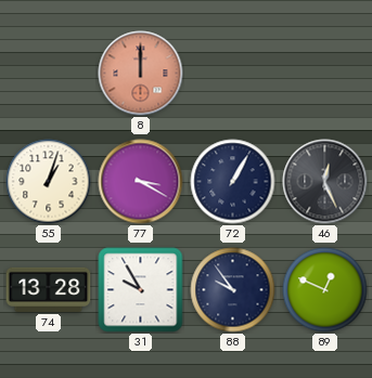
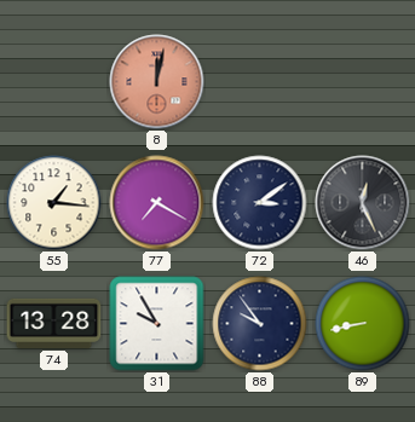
8: 12:00 -> 12:02
55: 1:03 -> 1:16
77: 3:20 -> 7:20
72: 1:05 -> 3:09
89: 12:49 -> 8:43
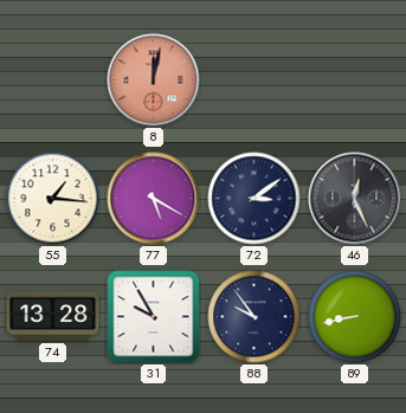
77: 7:20 -> 5:20
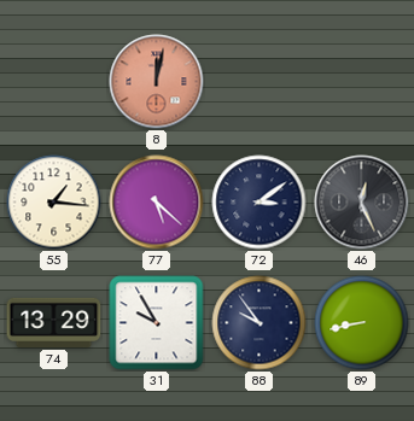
77: 5:20 -> 5:22
74: 13:28 -> 13:29
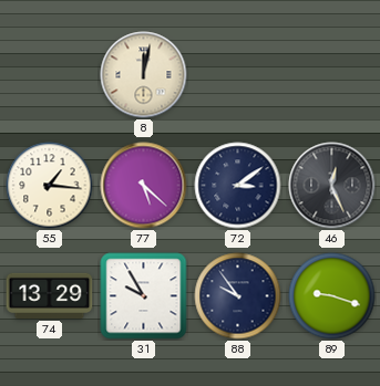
8 dial: salmon -> cream
89: 8:43 -> 9:18
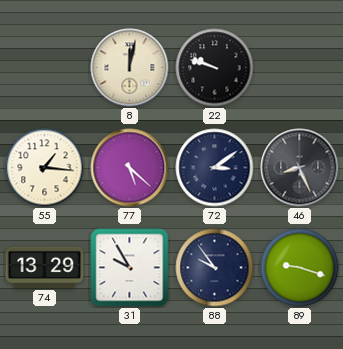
22: none -> 9:48
46: 12:26 -> 8:26
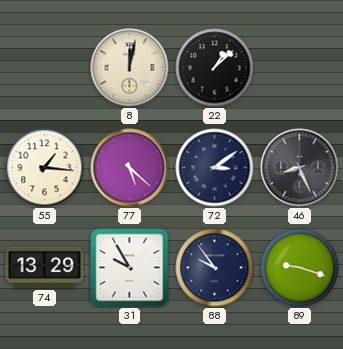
22: 9:48 -> 1:08
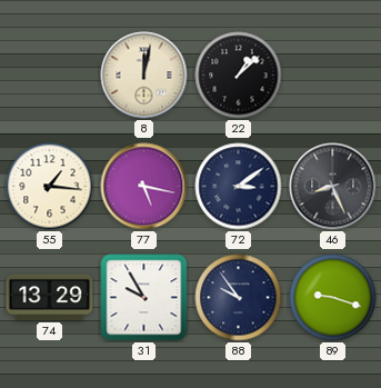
77: 5:22 -> 5:17
